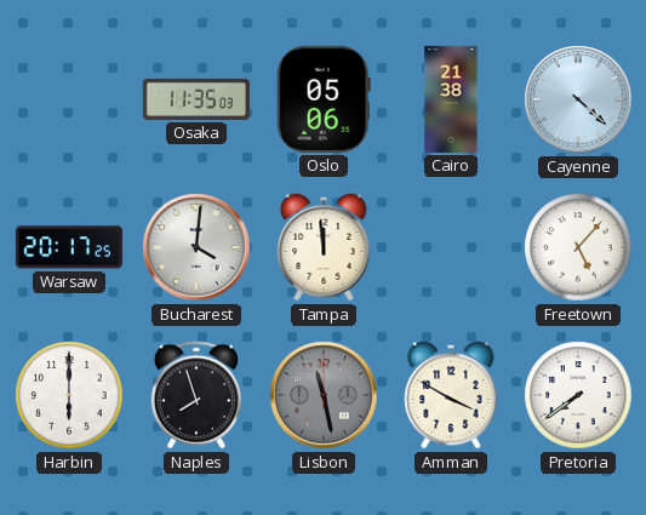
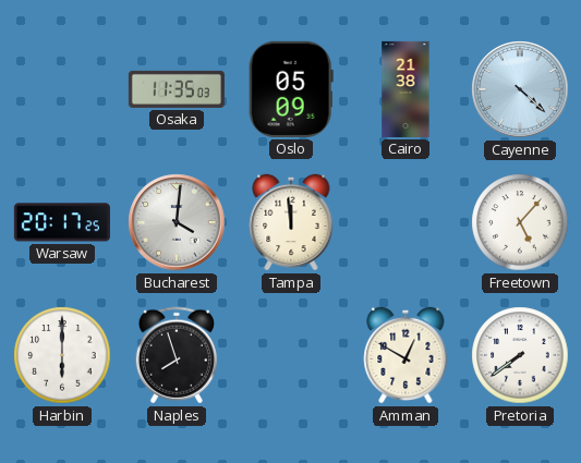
Oslo: 05:06 -> 05:09
Lisbon: 11:28 -> none
Amman: 3:50 -> 12:50
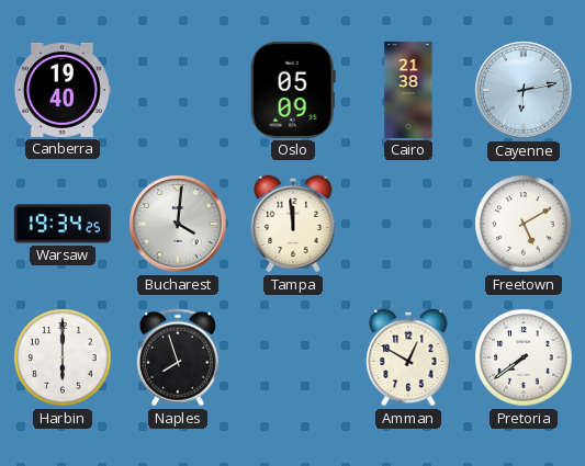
Canberra: none -> 19:40
Osaka: 11:35 -> none
Cayenne: 4:22 -> 6:13
Warsaw: 20:17 -> 19:34
Freetown: 5:07 -> 5:10
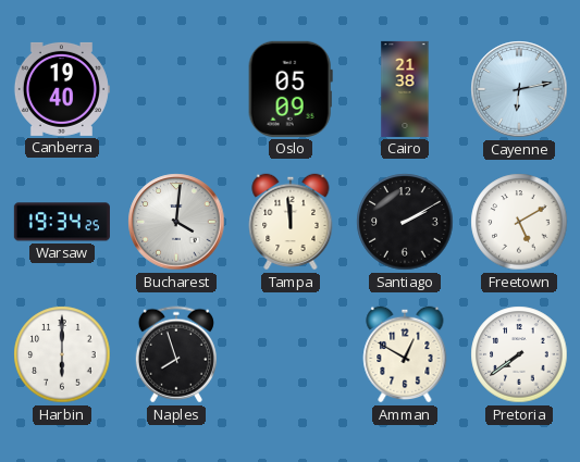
Santiago: none -> 2:10
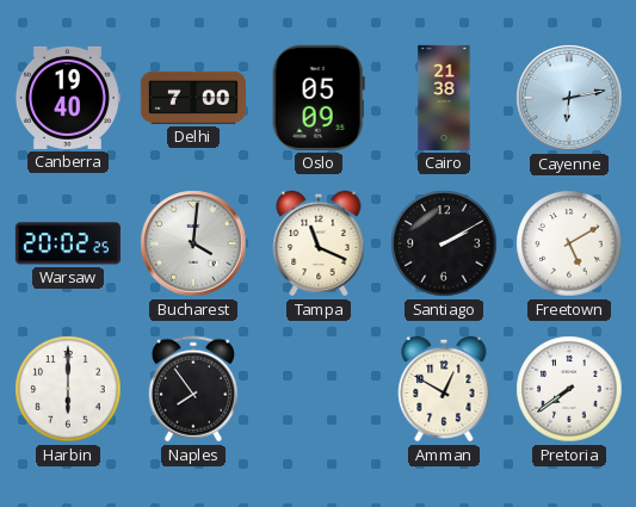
Delhi: none -> 7:00
Warsaw: 19:34 -> 20:02
Tampa: 11:59 -> 11:19
Naples: 7:57 -> 7:54
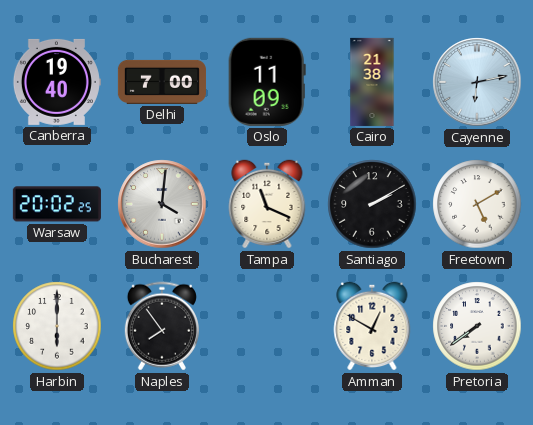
Oslo: 05:09 -> 11:09
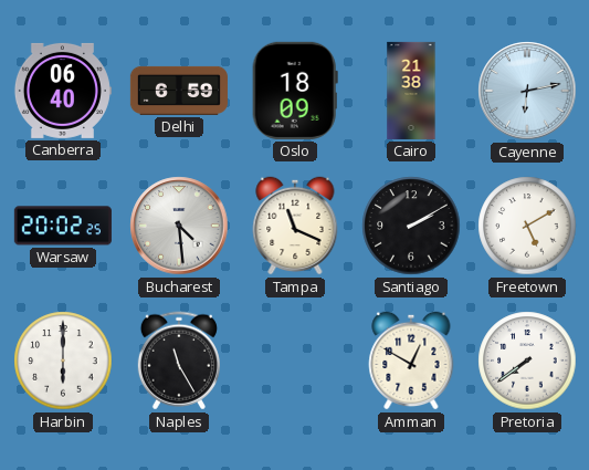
Canberra: 19:40 -> 06:40
Delhi: 7:00 -> 6:59
Oslo: 11:09 -> 18:09
Bucharest: 4:01 -> 4:29
Naples: 7:54 -> 11:25
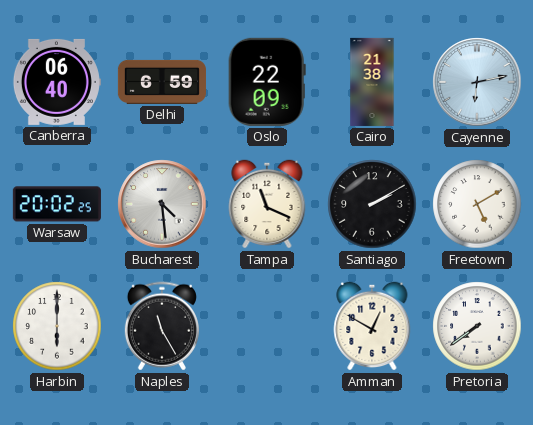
Oslo: 18:09 -> 22:09
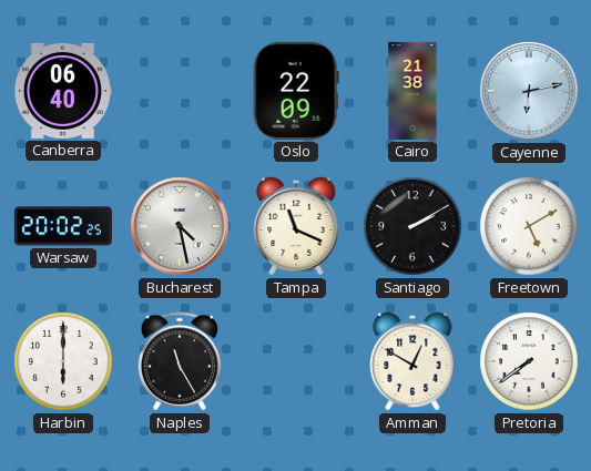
Delhi: 6:59 -> none
Bucharest: 4:29 -> 4:28
